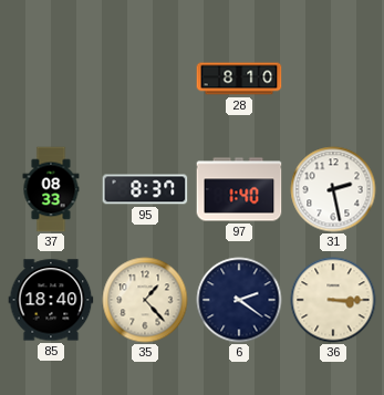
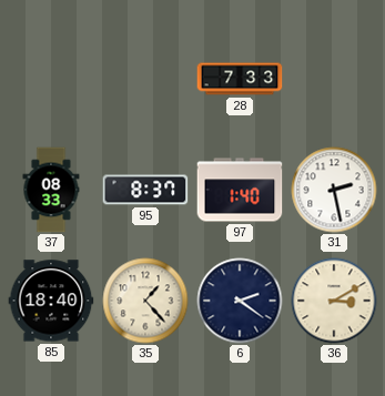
28: 8:10 -> 7:33
36: 3:15 -> 3:10
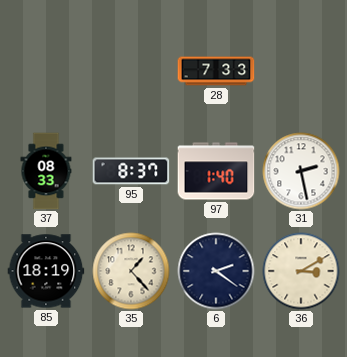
85: 18:40 -> 18:19
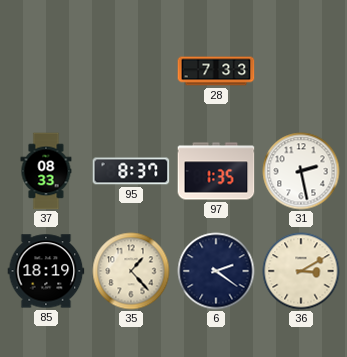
97: 1:40 -> 1:35
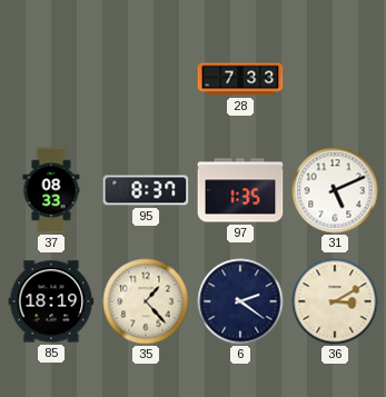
31: 2:28 -> 5:11
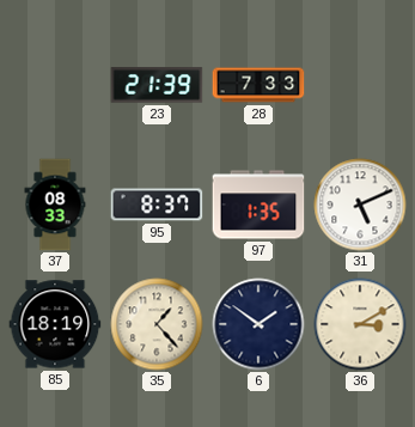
23: none -> 21:39
6: 2:21 -> 1:51
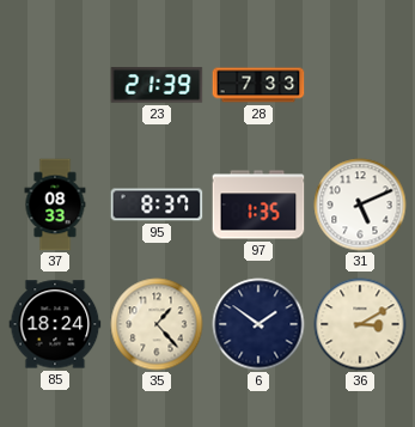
85: 18:19 -> 18:24
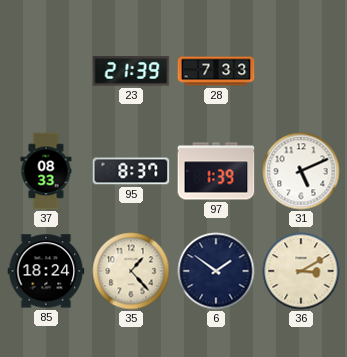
97: 1:35 -> 1:39
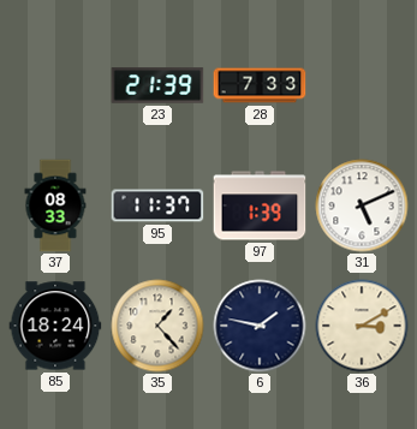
95: 8:37 -> 11:37
6: 1:51 -> 1:47
